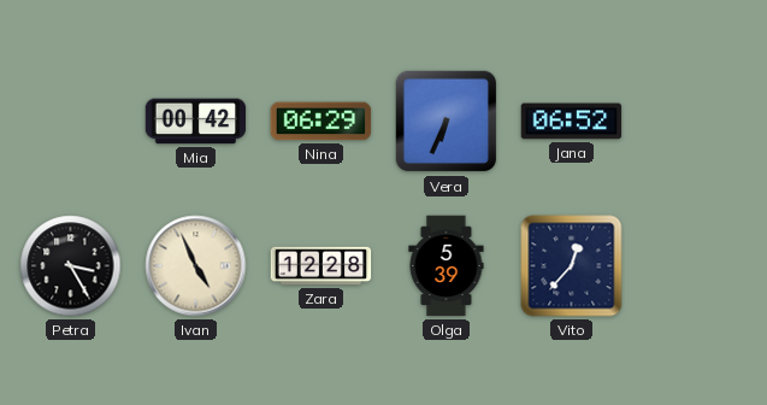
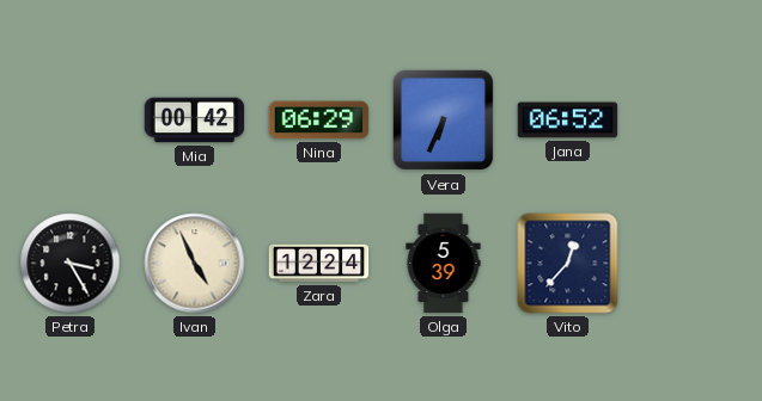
Zara: 12:28 -> 12:24
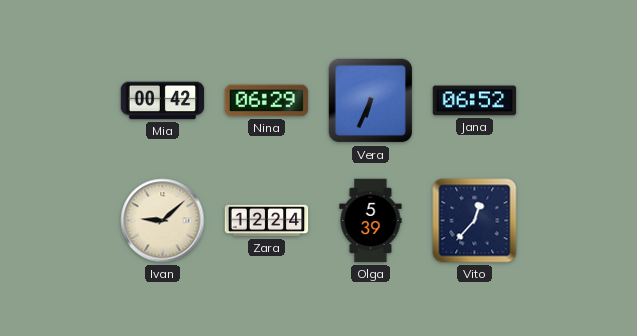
Petra: 3:25 -> none
Ivan: 4:56 -> 9:08
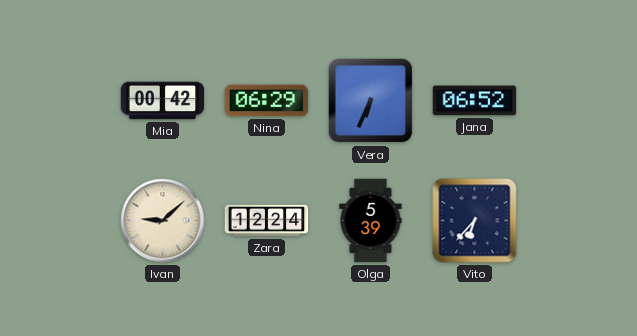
Vito: 12:37 -> 6:37
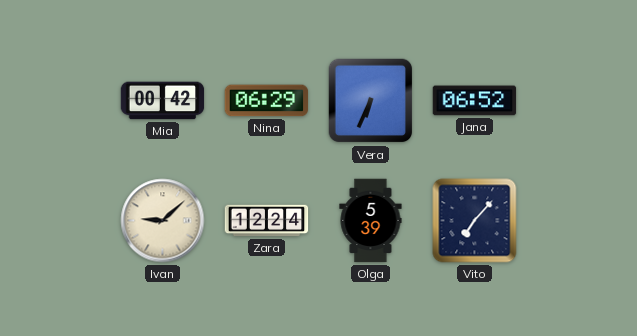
Vito: 6:37 -> 7:07
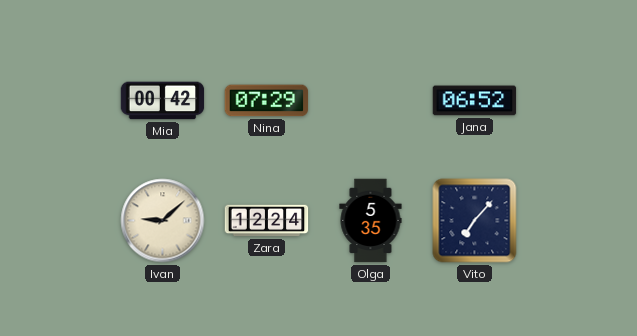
Nina: 06:29 -> 07:29
Vera: 6:34 -> none
Olga: 5:39 -> 5:35
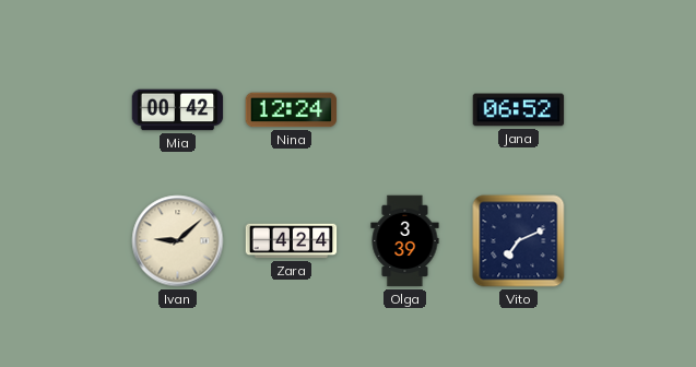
Nina: 07:29 -> 12:24
Zara: 12:24 -> 4:24
Olga: 5:35 -> 3:39
Vito: 7:07 -> 7:11
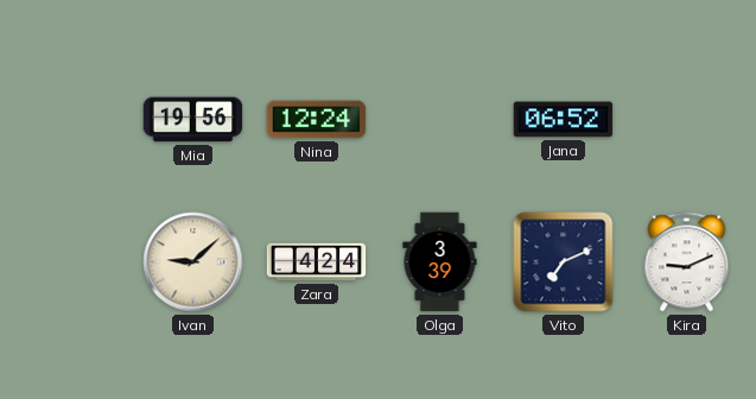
Mia: 00:42 -> 19:56
Kira: none -> 9:11
